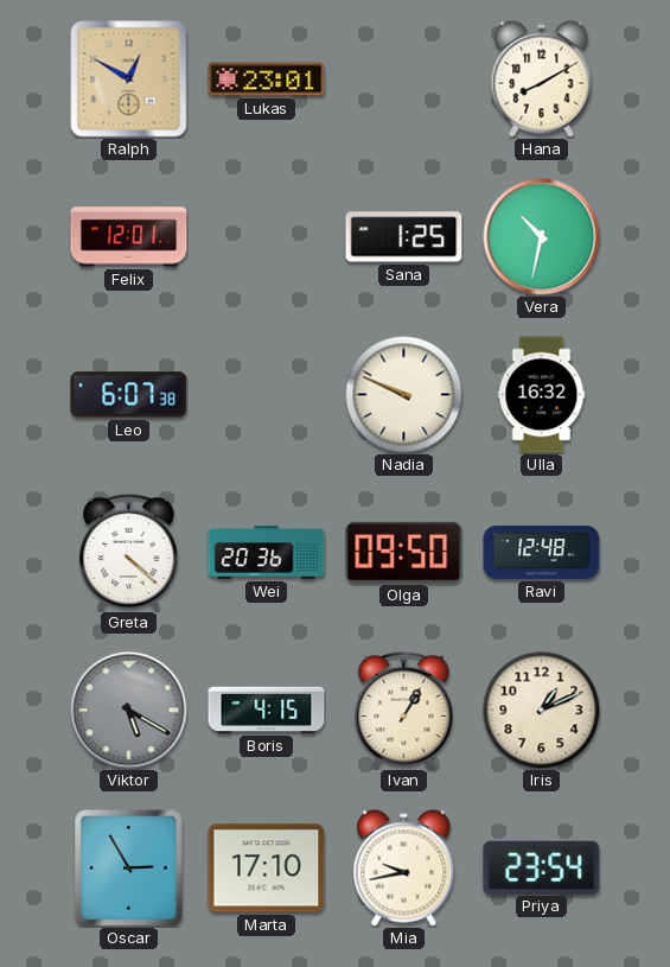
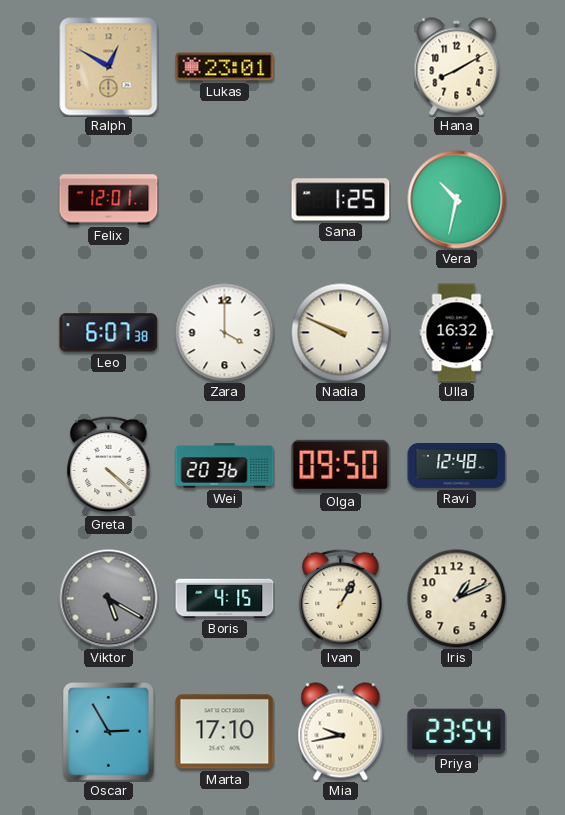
Zara: none -> 4:00
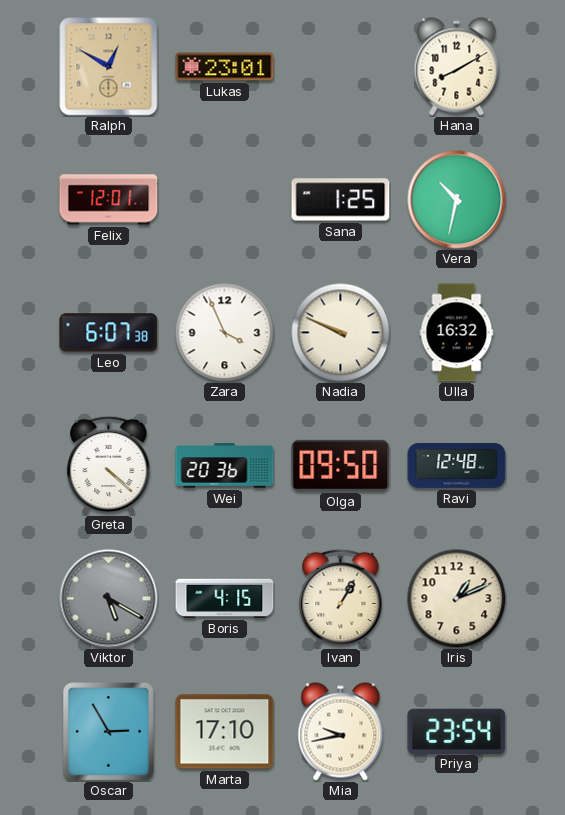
Zara: 4:00 -> 3:56
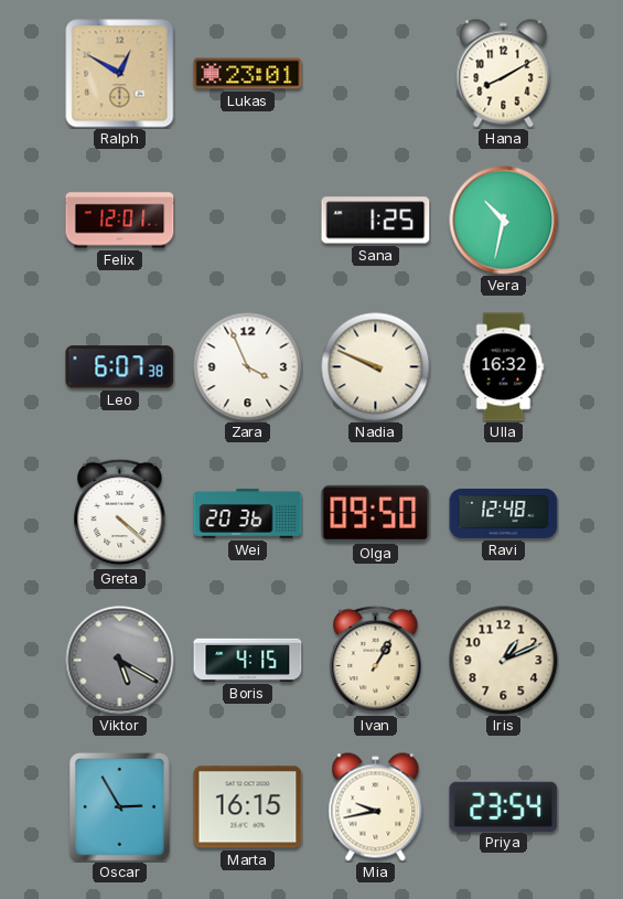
Marta: 17:10 -> 16:15
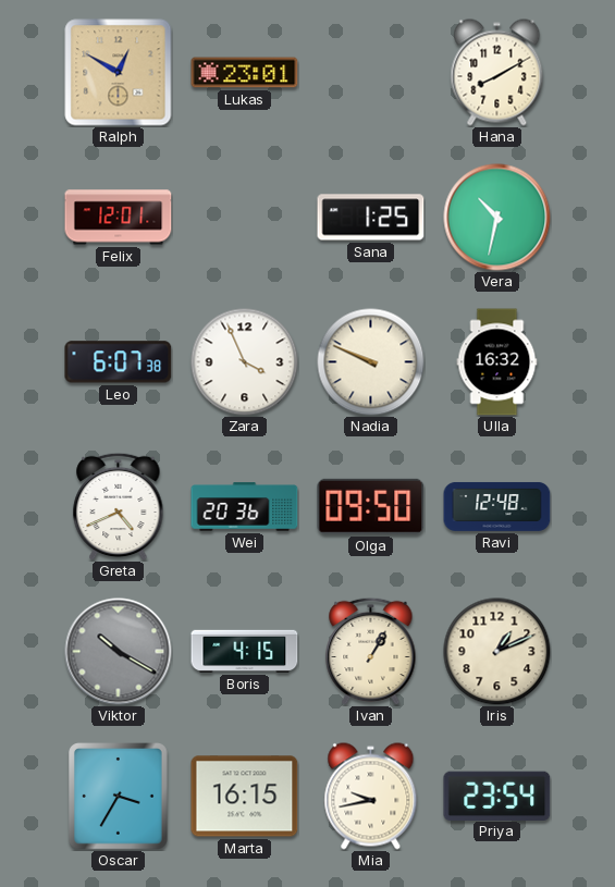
Greta: 4:22 -> 4:41
Viktor: 5:20 -> 10:20
Oscar: 2:55 -> 3:35
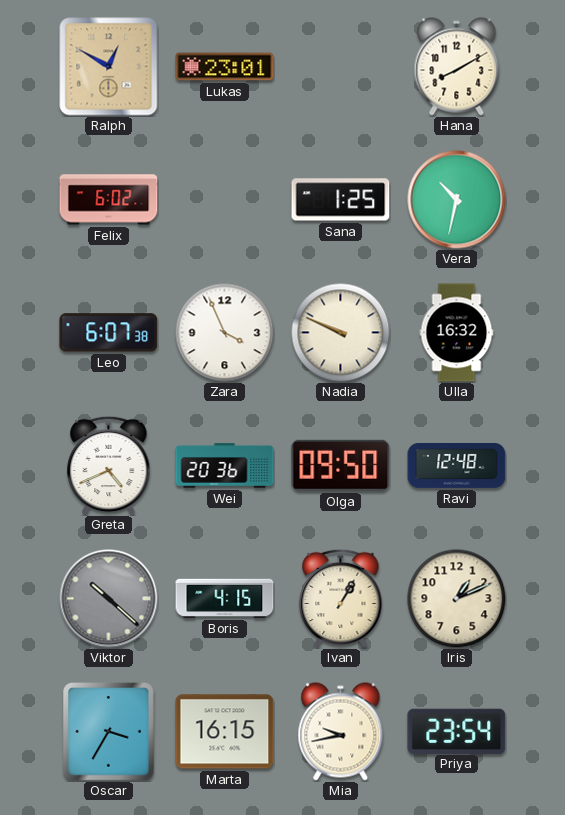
Felix: 12:01 -> 6:02
Viktor: 10:20 -> 10:22
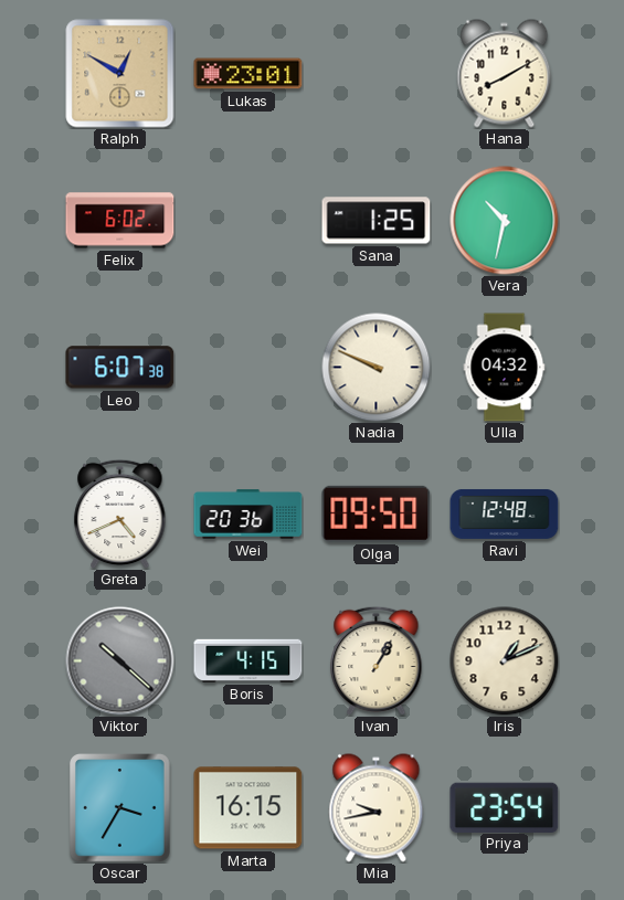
Zara: 3:56 -> none
Ulla: 16:32 -> 04:32
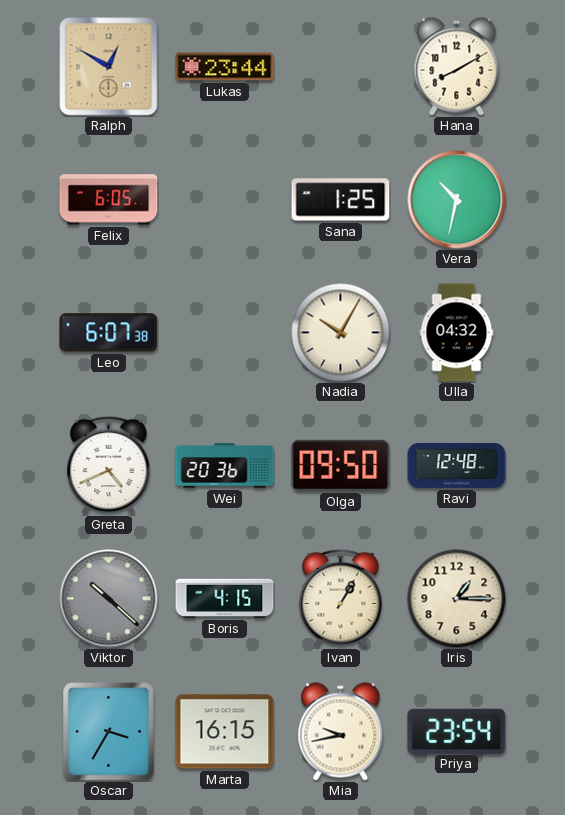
Lukas: 23:01 -> 23:44
Felix: 6:02 -> 6:05
Nadia: 9:49 -> 10:05
Iris: 1:11 -> 1:15
